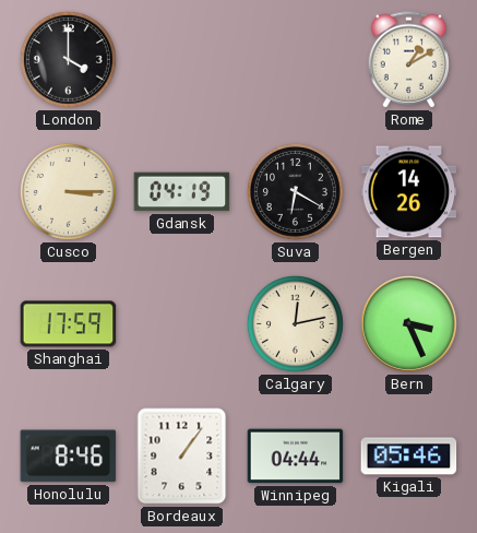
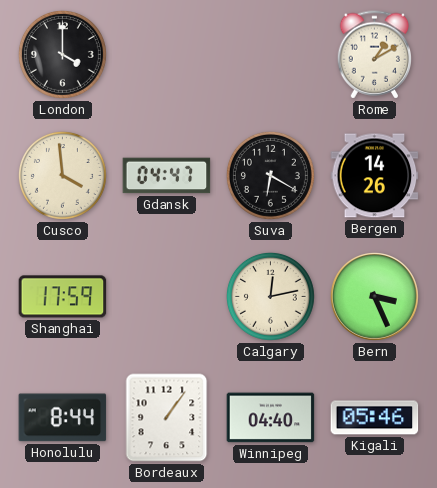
Cusco: 3:15 -> 3:59
Gdansk: 04:19 -> 04:47
Honolulu: 8:46 -> 8:44
Winnipeg: 04:44 -> 04:40
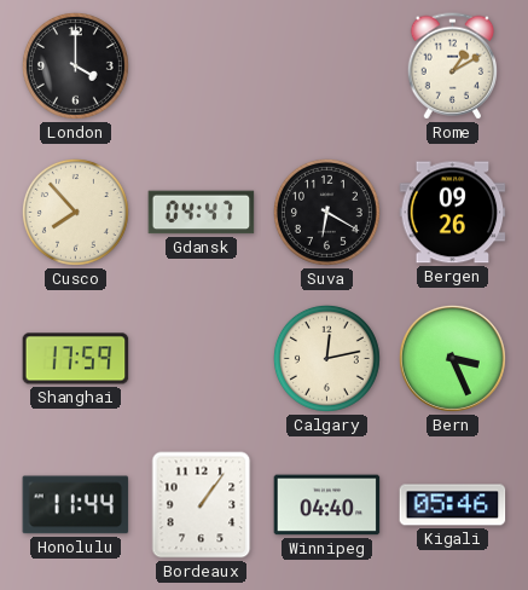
Cusco: 3:59 -> 7:53
Bergen: 14:26 -> 09:26
Honolulu: 8:44 -> 11:44
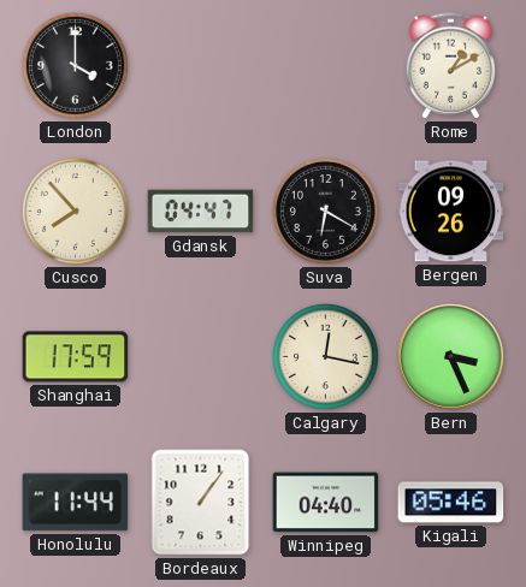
Calgary: 12:13 -> 12:17
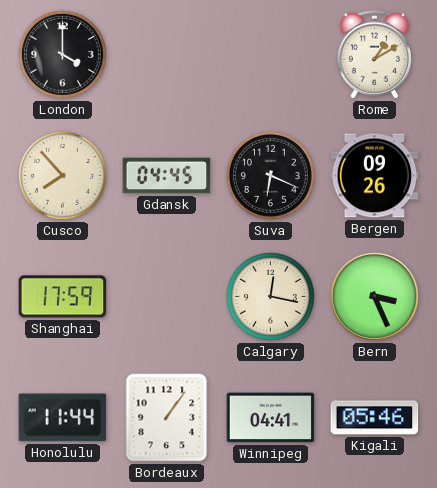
Gdansk: 04:47 -> 04:45
Suva: 6:20 -> 6:19
Winnipeg: 04:40 -> 04:41
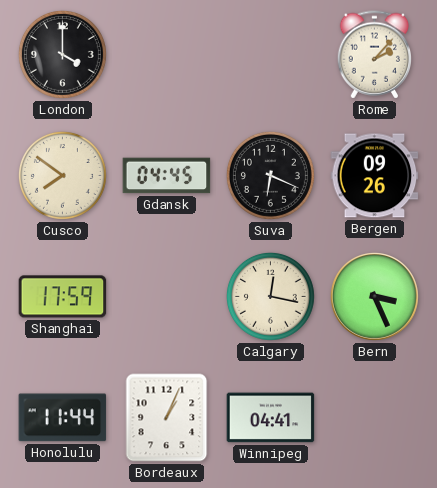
Rome: 1:10 -> 2:07
Cusco: 7:53 -> 7:51
Bordeaux: 1:06 -> 1:04
Kigali: 05:46 -> none
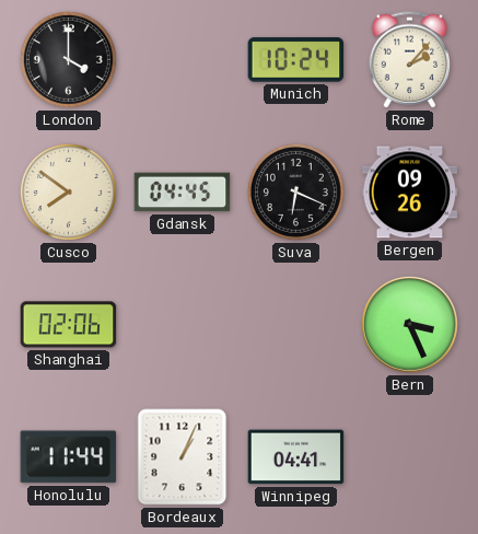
Munich: none -> 10:24
Shanghai: 17:59 -> 02:06
Calgary: 12:17 -> none
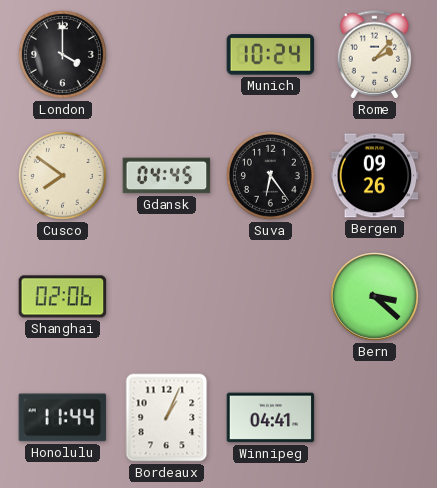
Suva: 6:19 -> 6:24
Bern: 3:26 -> 3:22
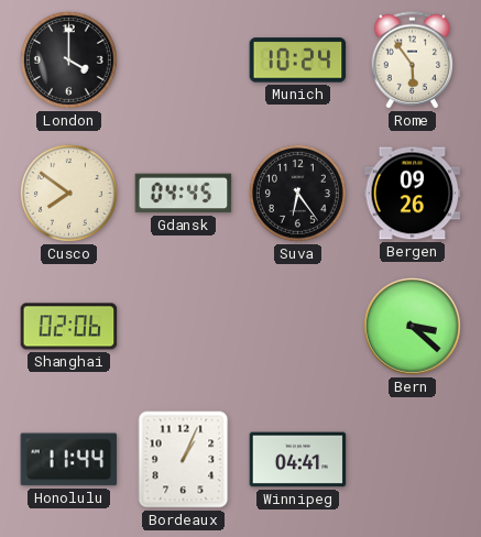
Rome: 2:07 -> 5:54
